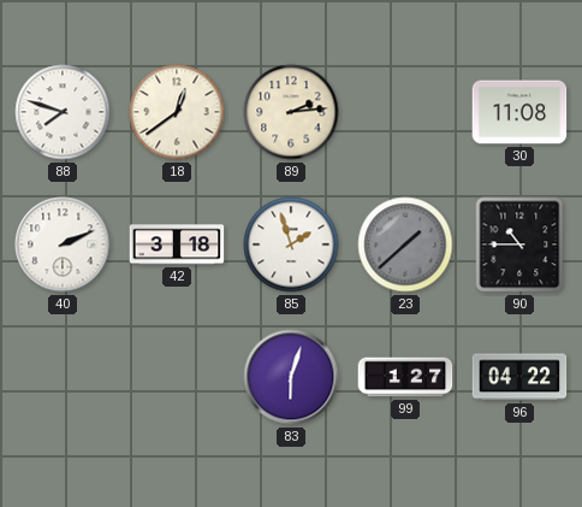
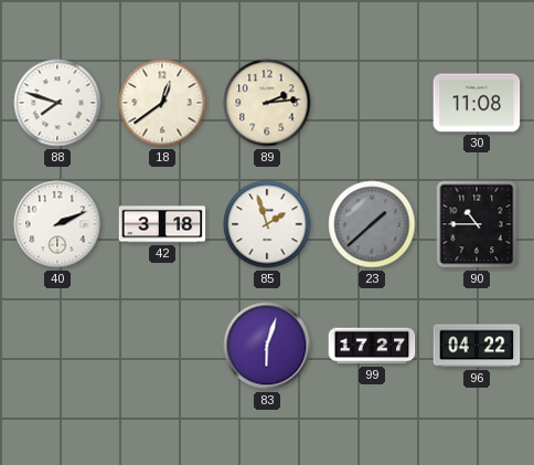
99: 1:27 -> 17:27
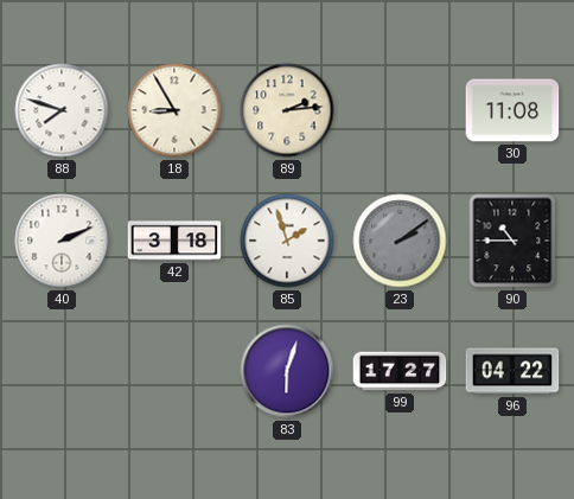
18: 12:39 -> 8:55
23: 1:38 -> 2:09
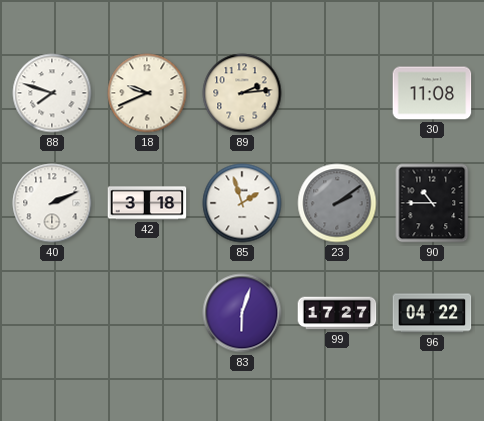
18: 8:55 -> 9:41
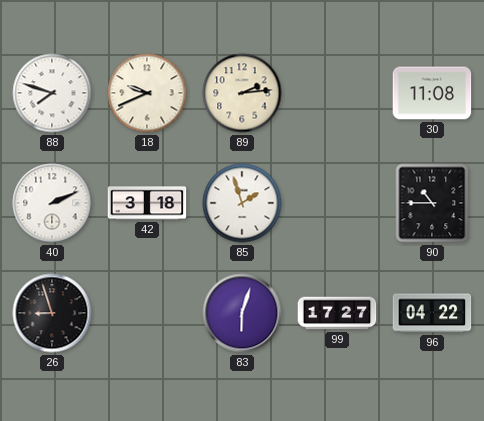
23: 2:09 -> none
26: none -> 8:57
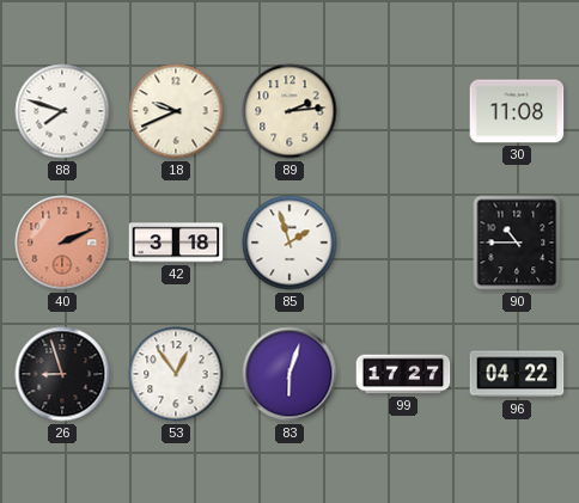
40 dial: white -> salmon
53: none -> 12:54
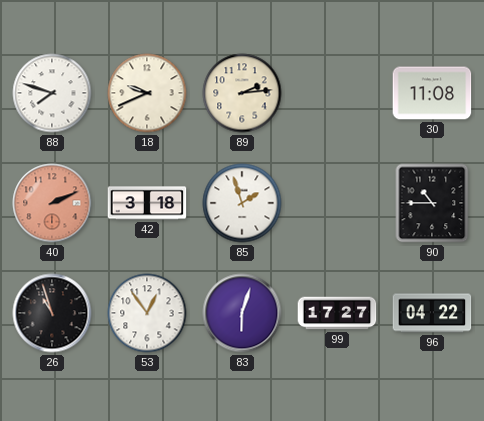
26: 8:57 -> 10:57
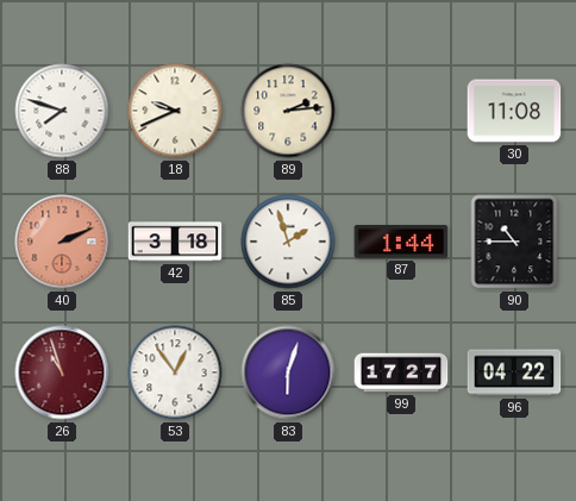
87: none -> 1:44
26 dial: black -> burgundy
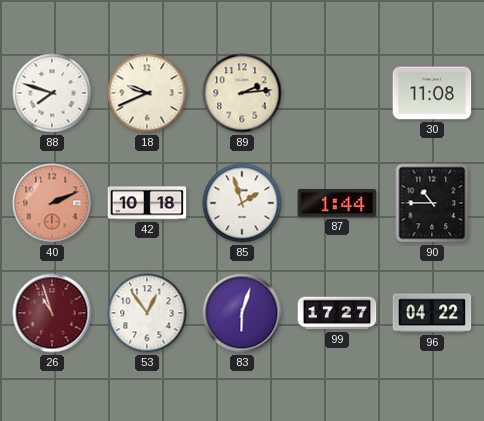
42: 3:18 -> 10:18
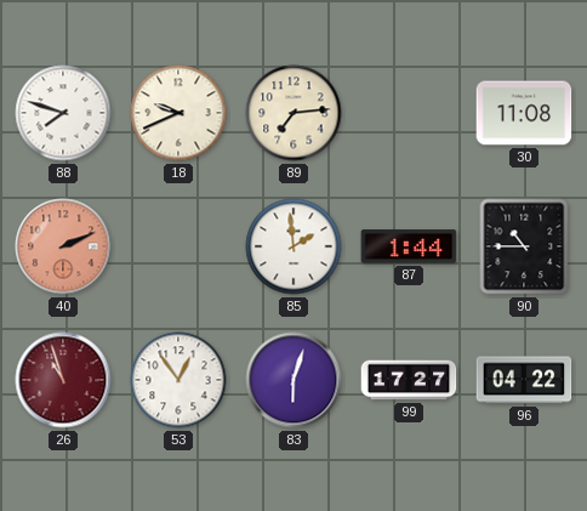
89: 2:14 -> 7:14
42: 10:18 -> none
85: 1:57 -> 1:59
